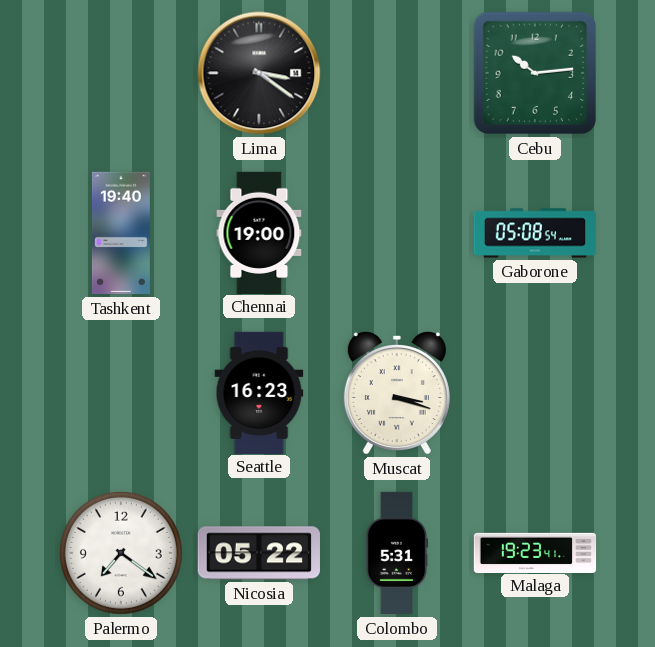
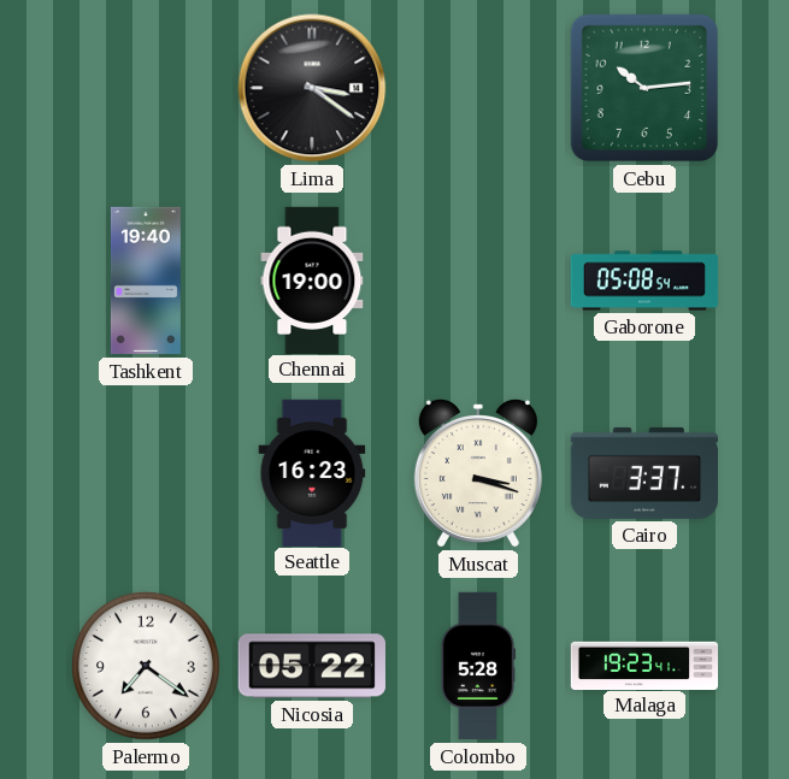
Cairo: none -> 3:37
Colombo: 5:31 -> 5:28
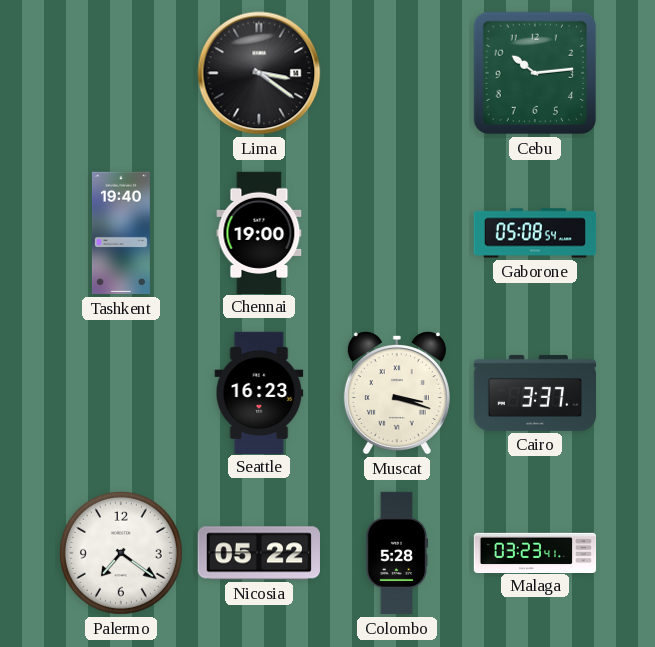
Malaga: 19:23 -> 03:23
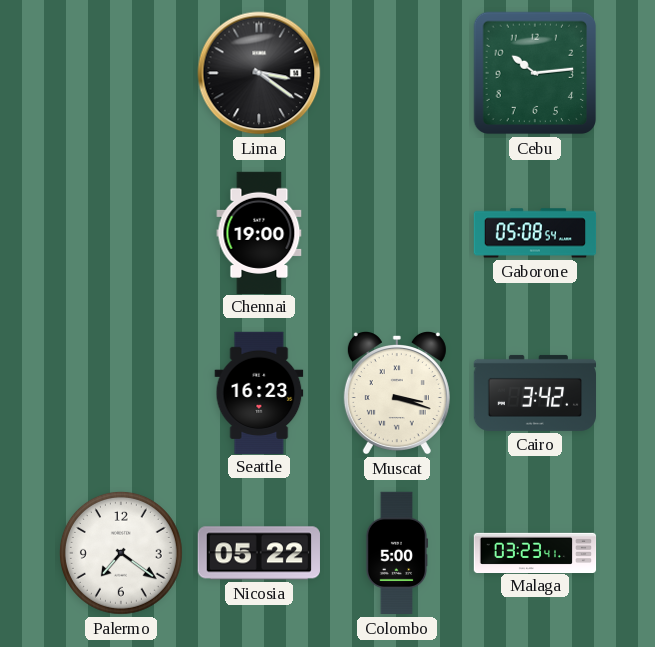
Tashkent: 19:40 -> none
Cairo: 3:37 -> 3:42
Colombo: 5:28 -> 5:00
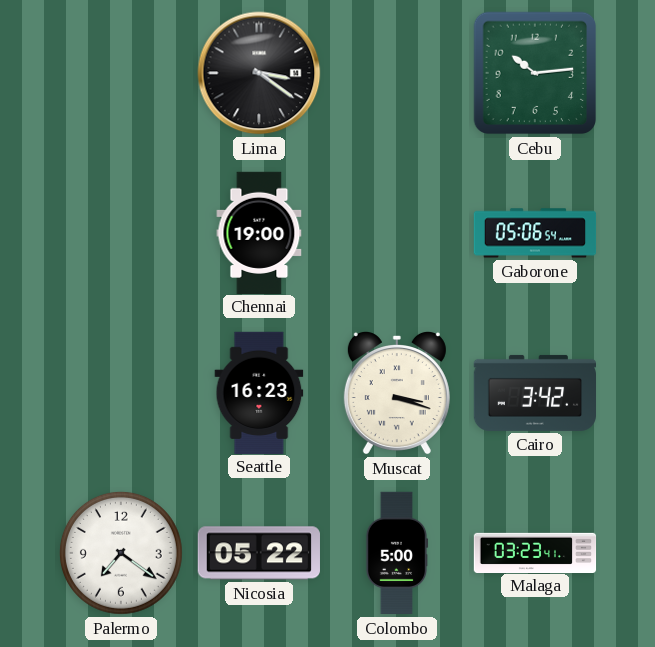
Gaborone: 05:08 -> 05:06
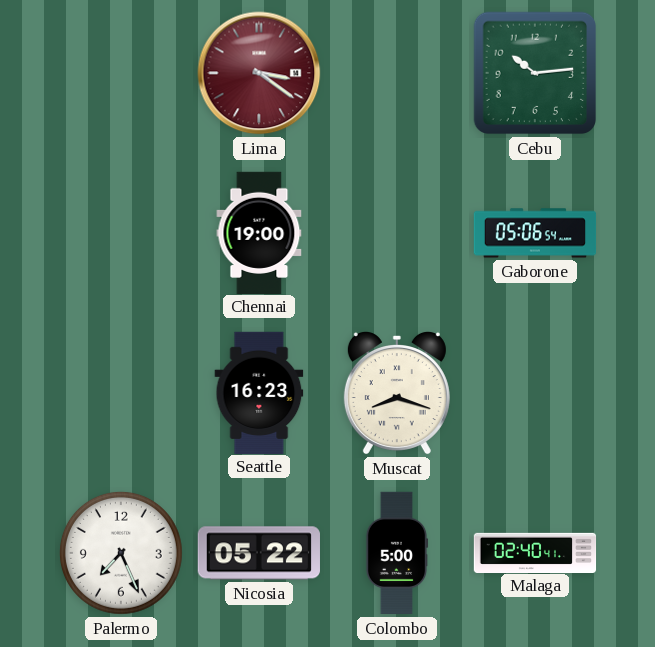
Lima dial: black -> burgundy
Muscat: 3:18 -> 8:18
Cairo: 3:42 -> none
Palermo: 7:21 -> 7:26
Malaga: 03:23 -> 02:40
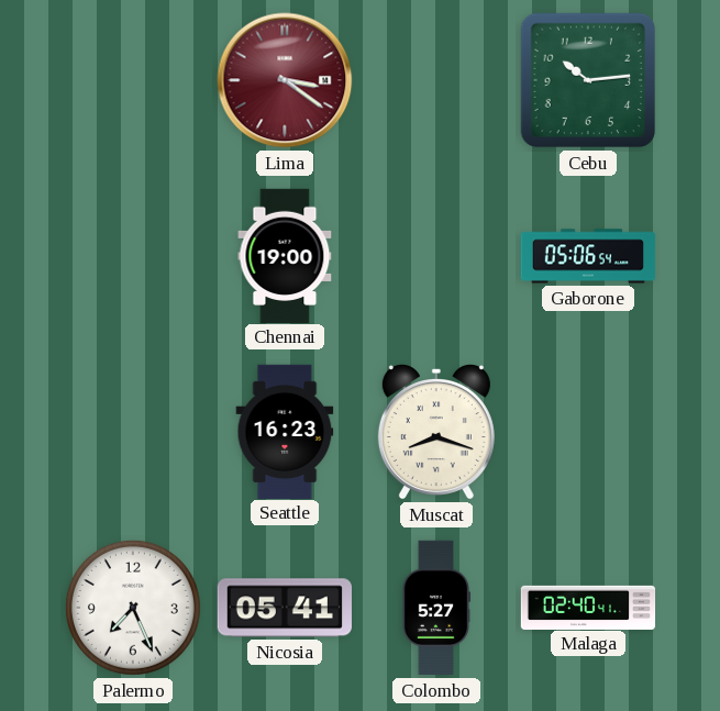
Nicosia: 05:22 -> 05:41
Colombo: 5:00 -> 5:27
